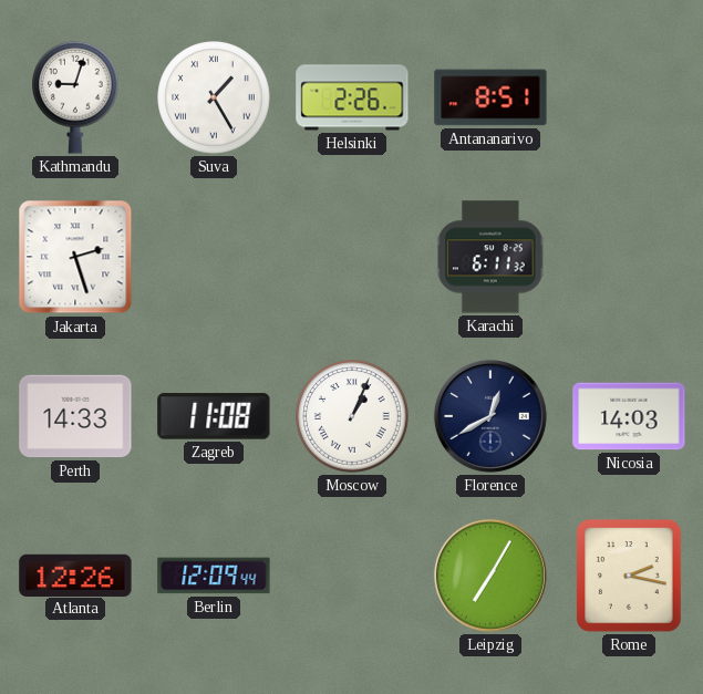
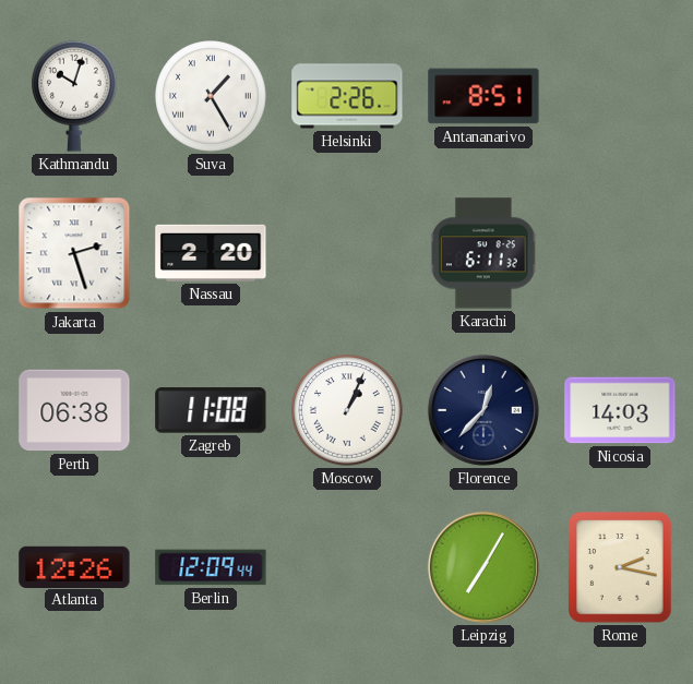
Kathmandu: 9:03 -> 10:03
Nassau: none -> 2:20
Perth: 14:33 -> 06:38
Florence: 12:40 -> 12:37
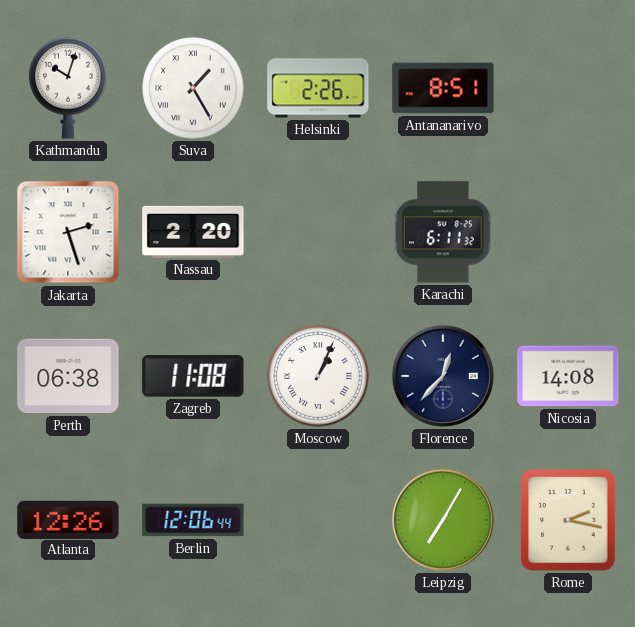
Nicosia: 14:03 -> 14:08
Berlin: 12:09 -> 12:06
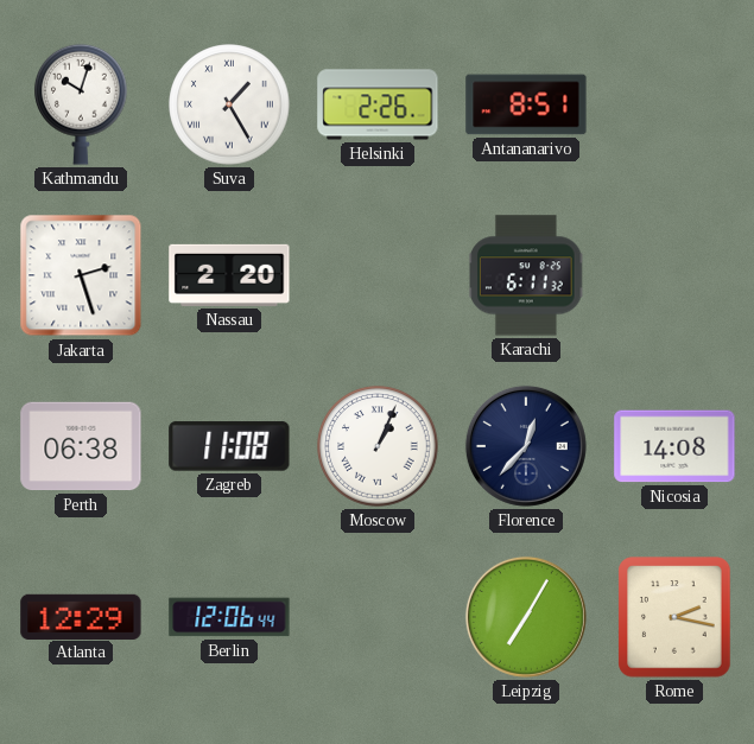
Atlanta: 12:26 -> 12:29
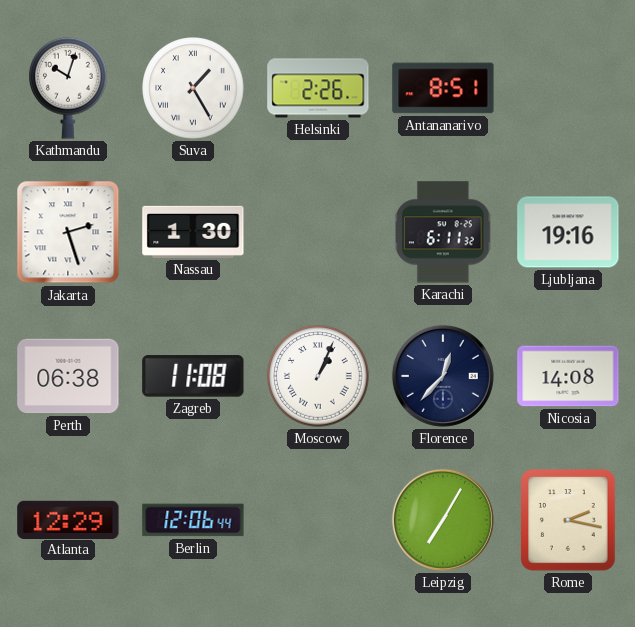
Nassau: 2:20 -> 1:30
Ljubljana: none -> 19:16
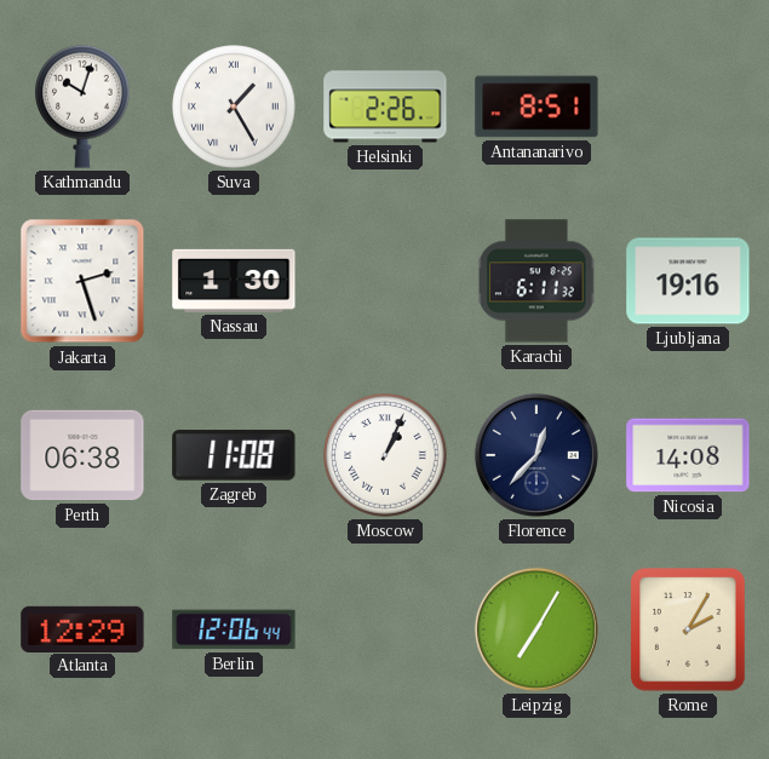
Rome: 2:17 -> 2:05
